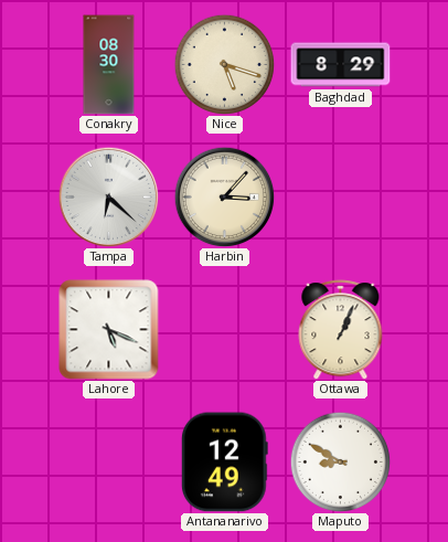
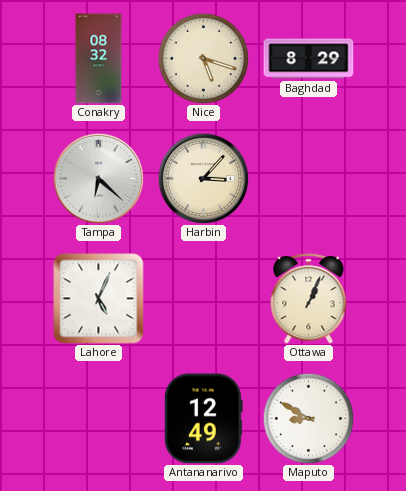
Conakry: 08:30 -> 08:32
Lahore: 5:19 -> 5:04
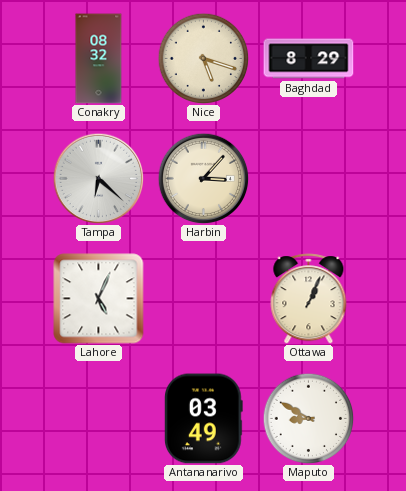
Antananarivo: 12:49 -> 03:49
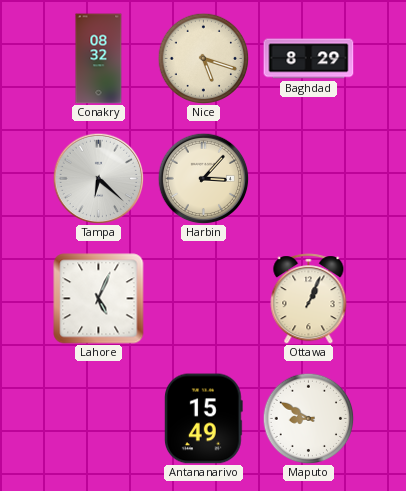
Antananarivo: 03:49 -> 15:49
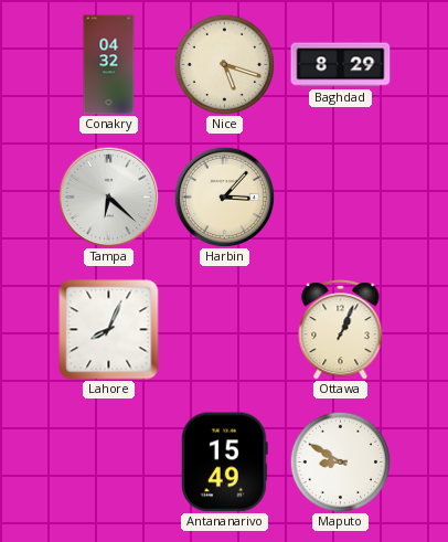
Conakry: 08:32 -> 04:32
Lahore: 5:04 -> 8:04
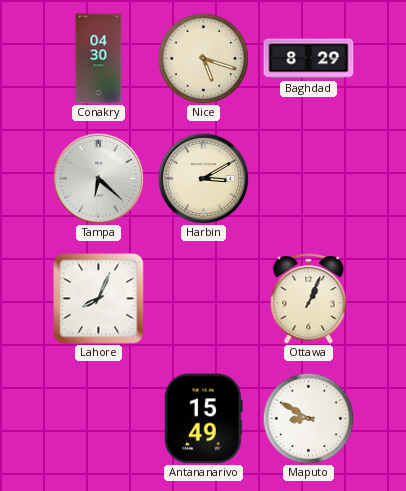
Conakry: 04:32 -> 04:30
Harbin: 3:07 -> 3:10
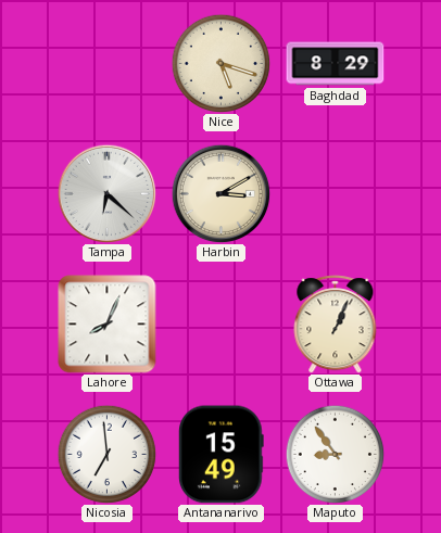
Conakry: 04:30 -> none
Nicosia: none -> 6:59
Maputo: 8:50 -> 8:54
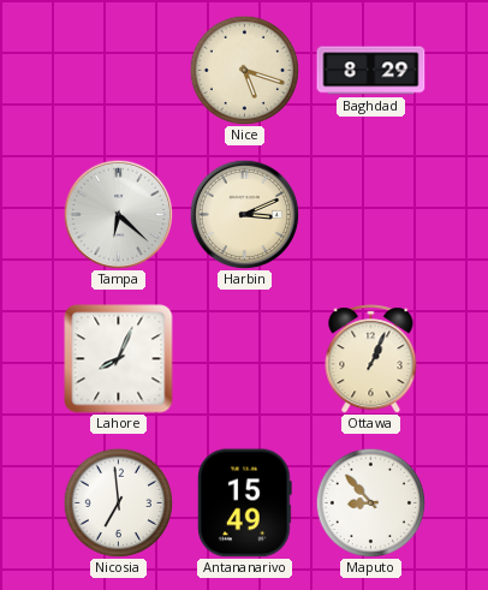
Harbin: 3:10 -> 3:11
Maputo: 8:54 -> 8:53
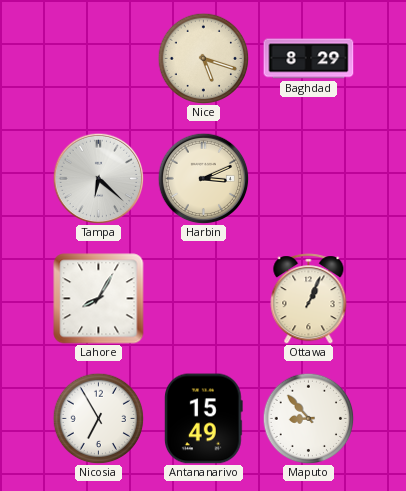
Lahore: 8:04 -> 8:05
Nicosia: 6:59 -> 6:55
